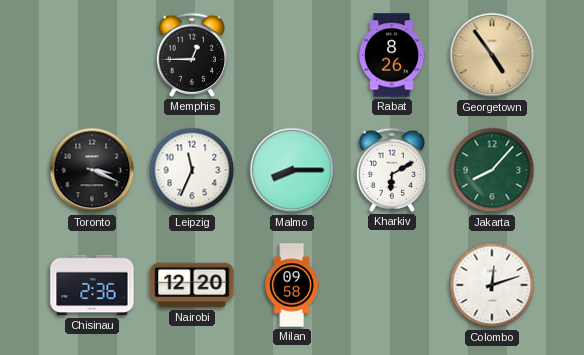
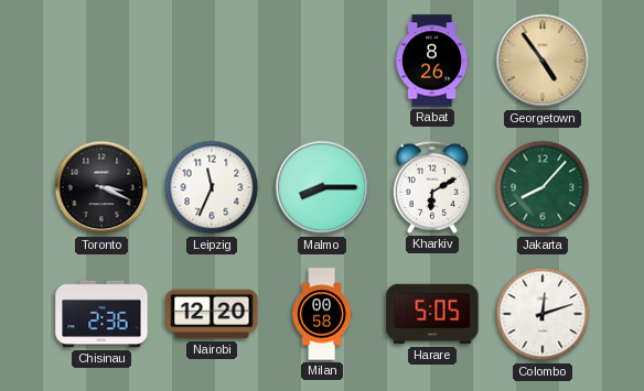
Memphis: 12:45 -> none
Milan: 09:58 -> 00:58
Harare: none -> 5:05
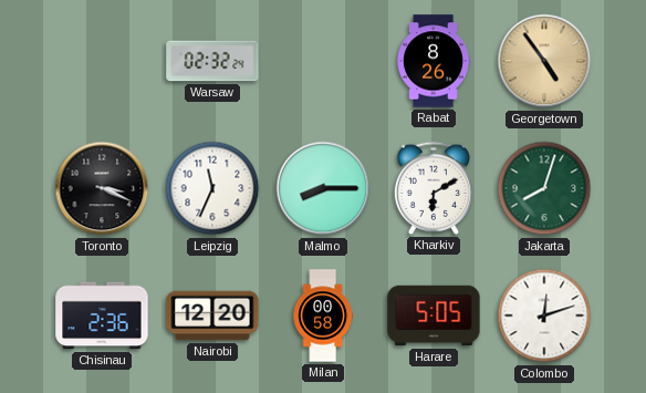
Warsaw: none -> 02:32
Jakarta: 8:07 -> 8:03
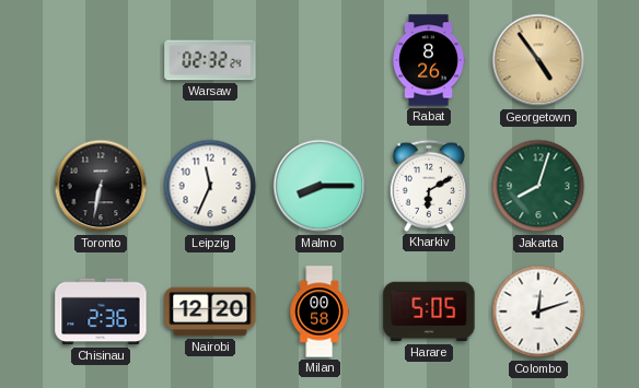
Toronto: 3:19 -> 6:32
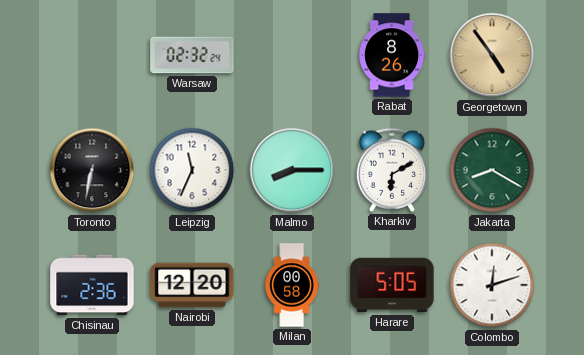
Jakarta: 8:03 -> 8:20
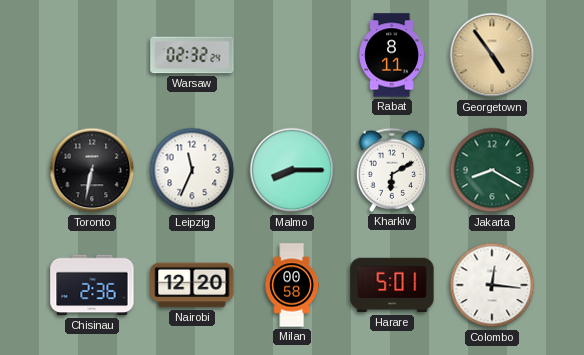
Rabat: 8:26 -> 8:11
Harare: 5:05 -> 5:01
Colombo: 12:12 -> 12:16
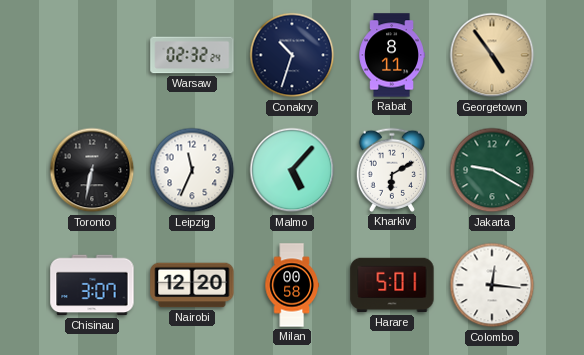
Conakry: none -> 10:33
Malmo: 8:15 -> 5:07
Jakarta: 8:20 -> 9:20
Chisinau: 2:36 -> 3:07
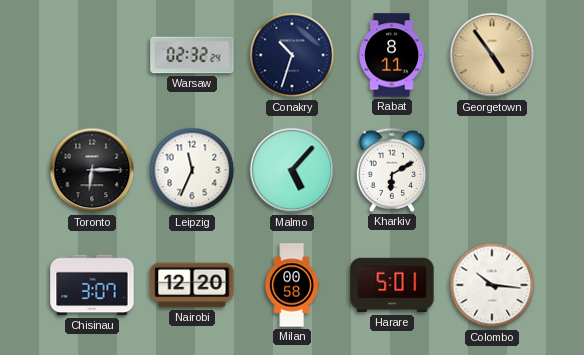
Toronto: 6:32 -> 6:15
Jakarta: 9:20 -> none
Colombo: 12:16 -> 10:16
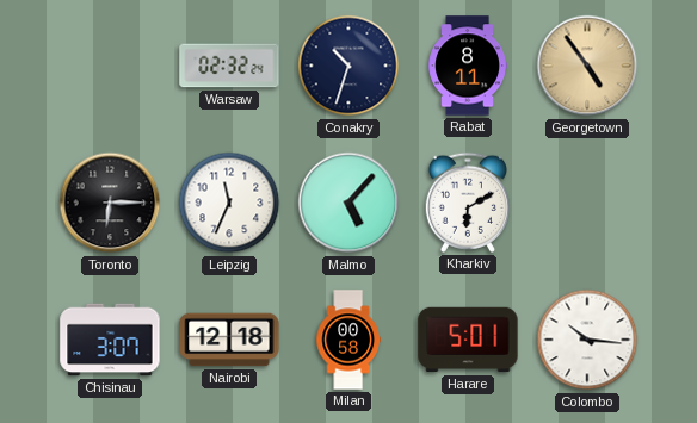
Nairobi: 12:20 -> 12:18
